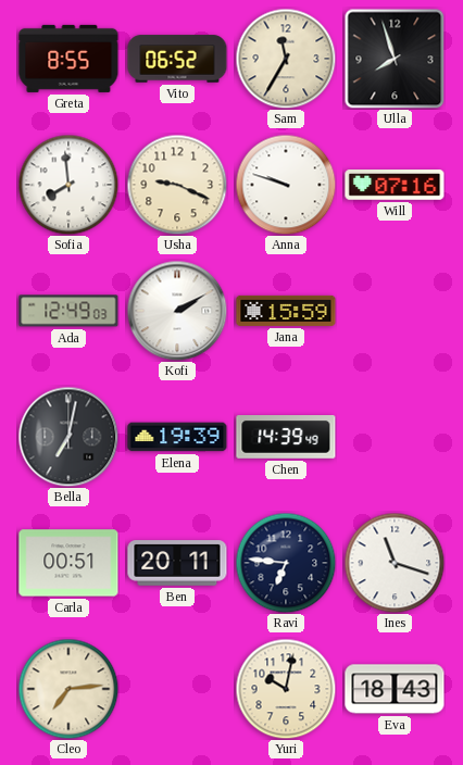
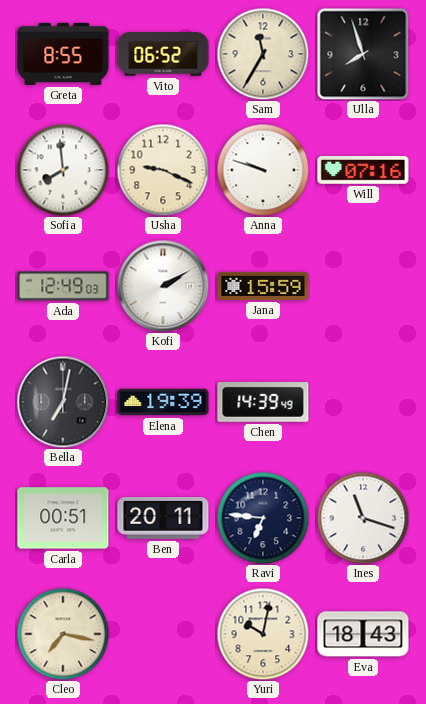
Cleo: 7:14 -> 7:17
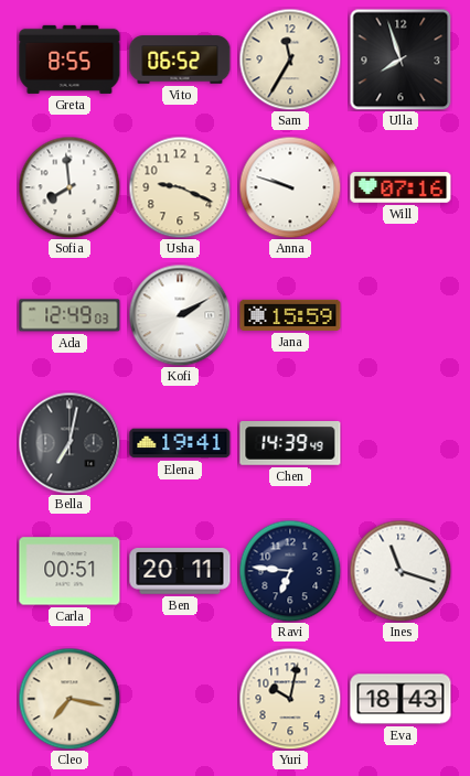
Elena: 19:39 -> 19:41
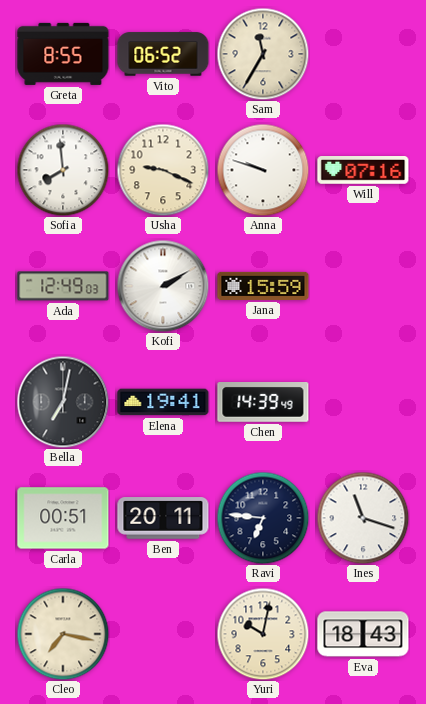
Ulla: 7:57 -> none
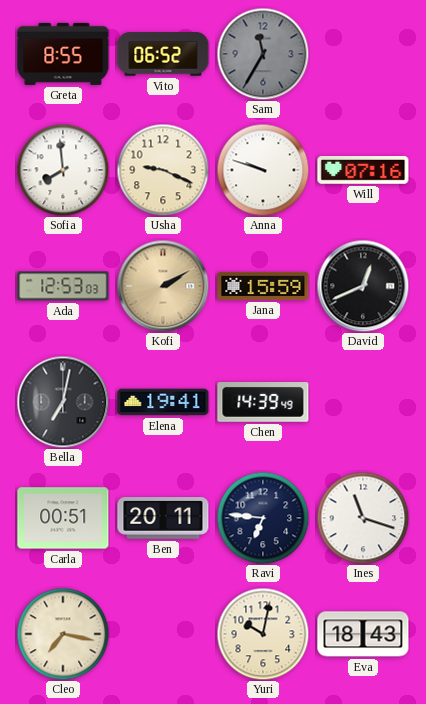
Sam dial: cream -> grey
Ada: 12:49 -> 12:53
Kofi dial: white -> champagne
David: none -> 12:41
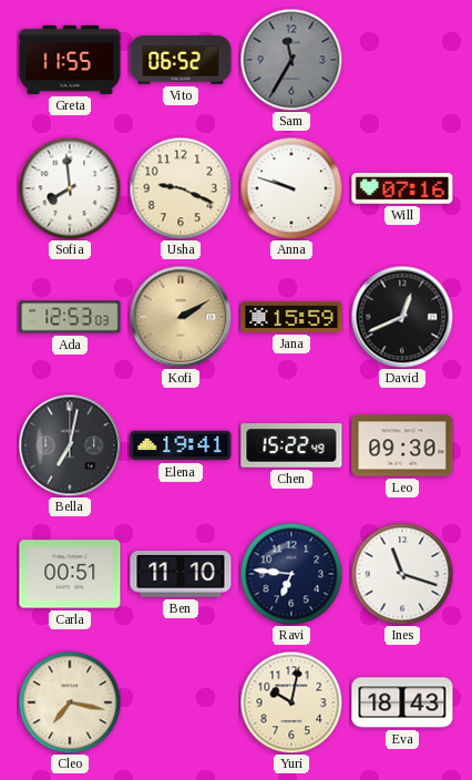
Greta: 8:55 -> 11:55
Chen: 14:39 -> 15:22
Leo: none -> 09:30
Ben: 20:11 -> 11:10
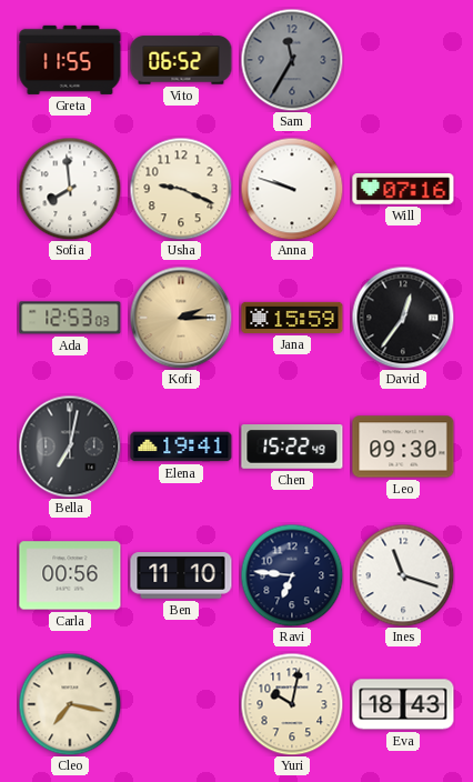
Kofi: 2:10 -> 2:15
David: 12:41 -> 12:36
Carla: 00:51 -> 00:56
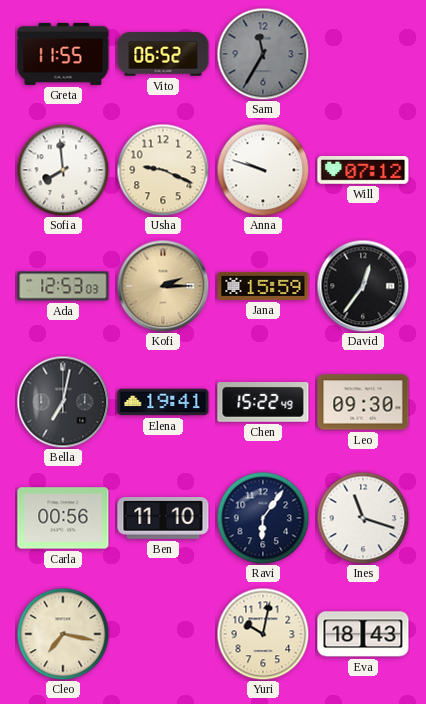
Will: 07:16 -> 07:12
Ravi: 6:46 -> 6:06
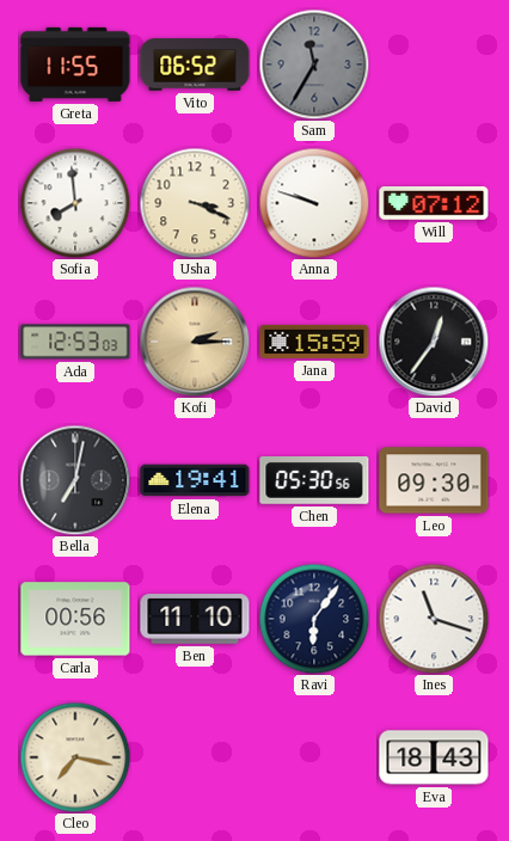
Usha: 9:19 -> 3:19
Chen: 15:22 -> 05:30
Yuri: 10:02 -> none
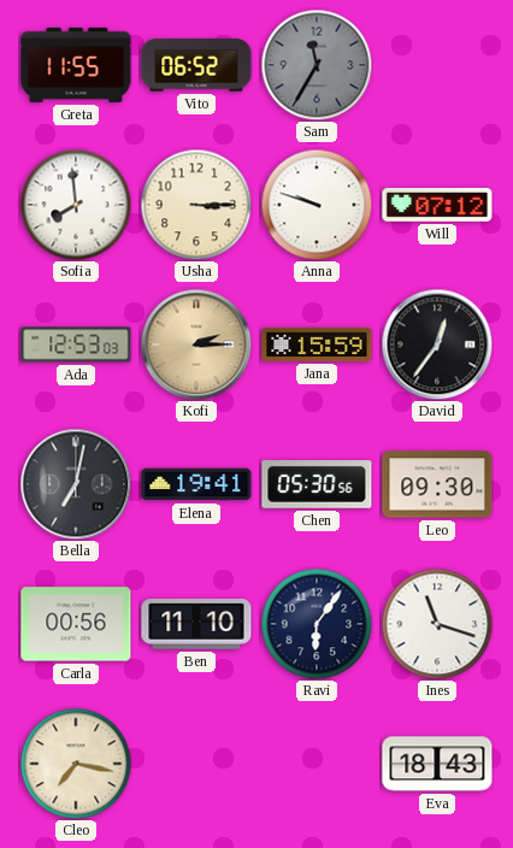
Usha: 3:19 -> 3:15
